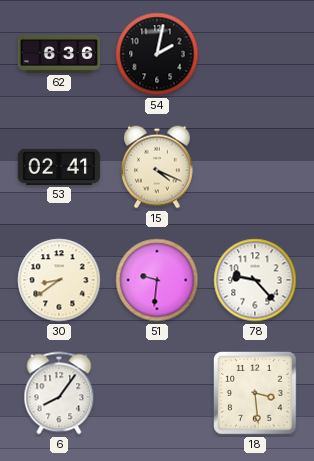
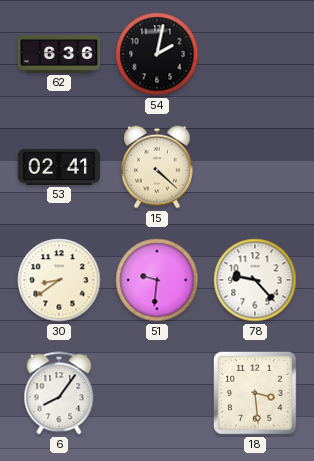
15: 4:19 -> 4:22
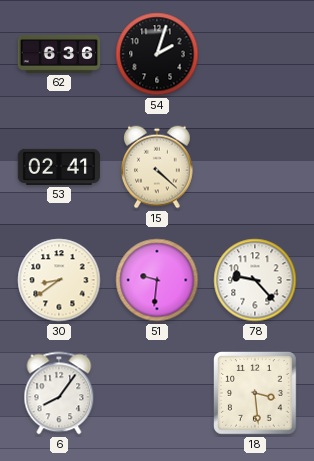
54: 2:02 -> 2:03
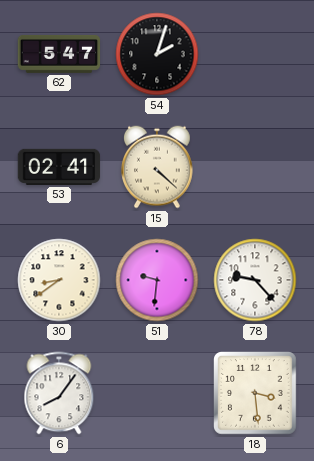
62: 6:36 -> 5:47
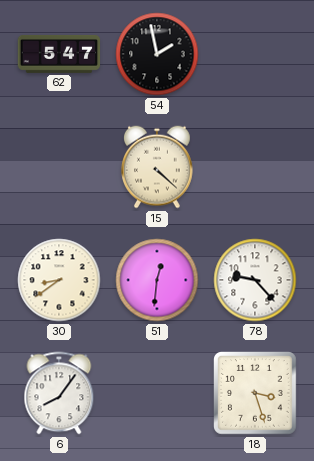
54: 2:03 -> 1:58
53: 02:41 -> none
51: 9:31 -> 12:31
18: 3:29 -> 3:27
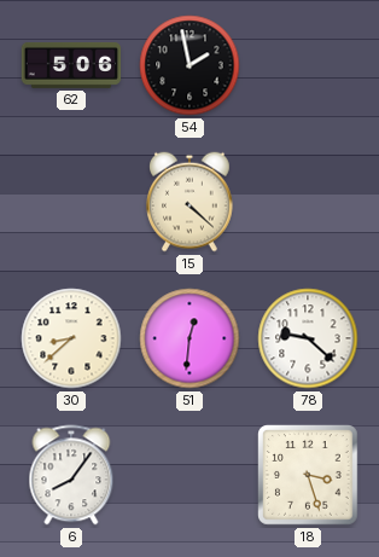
62: 5:47 -> 5:06
30: 8:39 -> 8:38
78: 9:23 -> 9:22
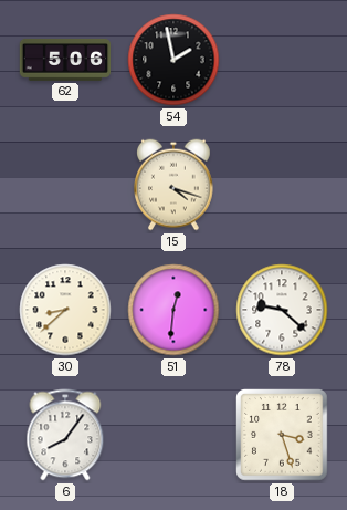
15: 4:22 -> 4:18
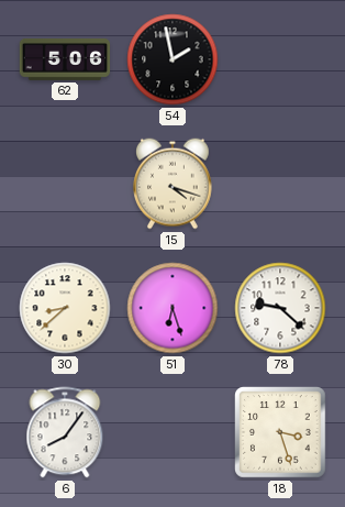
51: 12:31 -> 6:27
